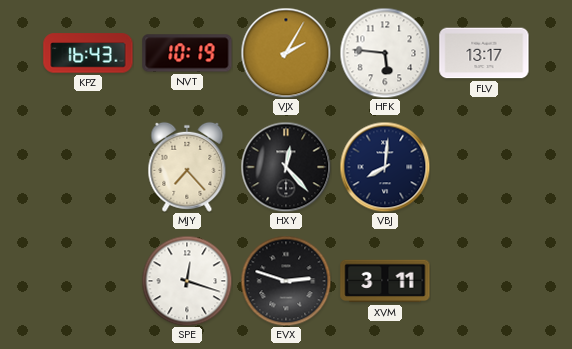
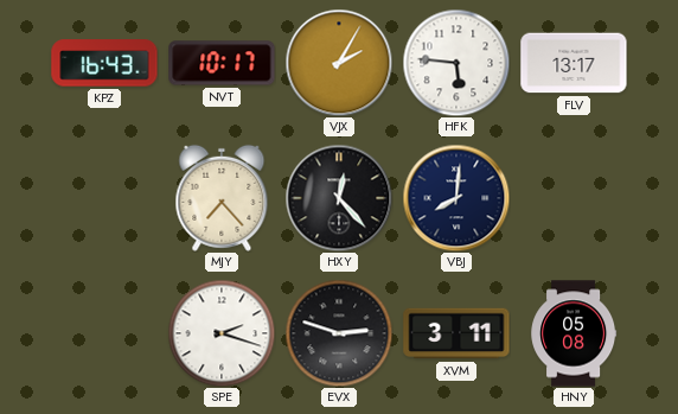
NVT: 10:19 -> 10:17
SPE: 12:18 -> 2:18
HNY: none -> 05:08
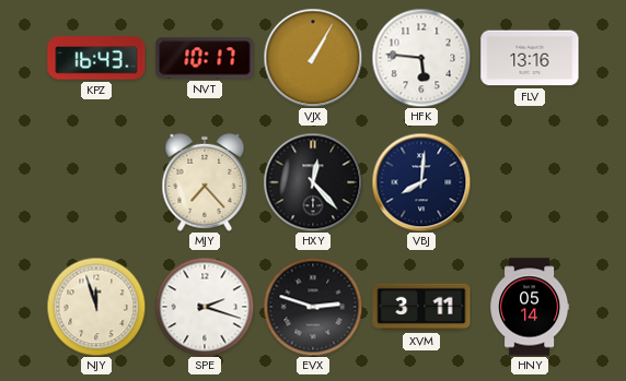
VJX: 2:05 -> 1:05
FLV: 13:17 -> 13:16
NJY: none -> 11:57
HNY: 05:08 -> 05:14
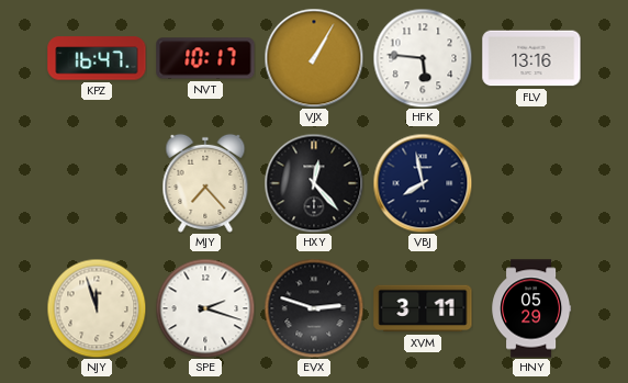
KPZ: 16:43 -> 16:47
VBJ: 8:01 -> 7:58
HNY: 05:14 -> 05:29
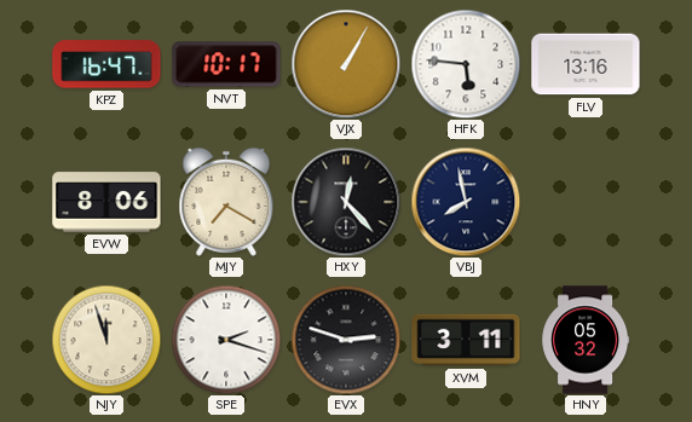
EVW: none -> 8:06
MJY: 7:23 -> 7:20
HNY: 05:29 -> 05:32
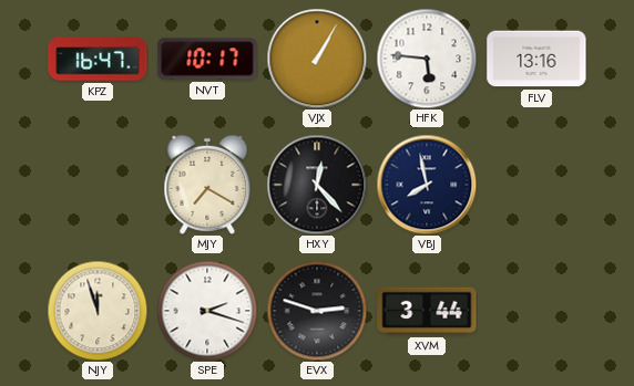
EVW: 8:06 -> none
XVM: 3:11 -> 3:44
HNY: 05:32 -> none
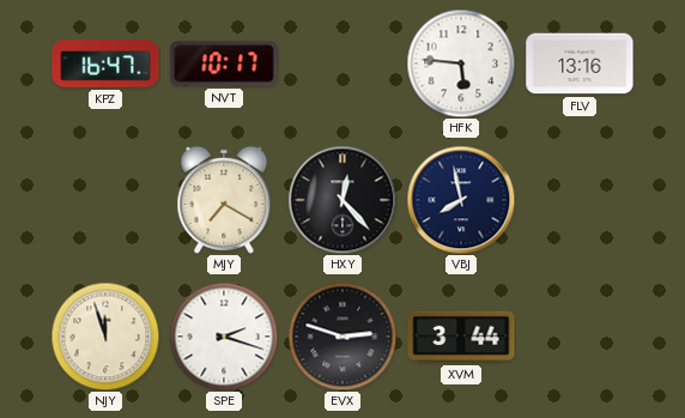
VJX: 1:05 -> none
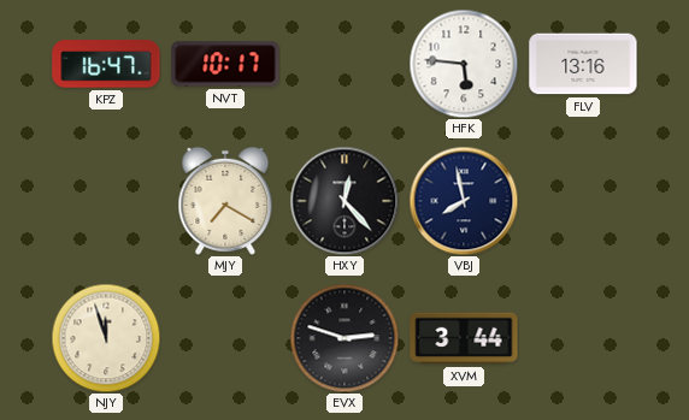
SPE: 2:18 -> none
